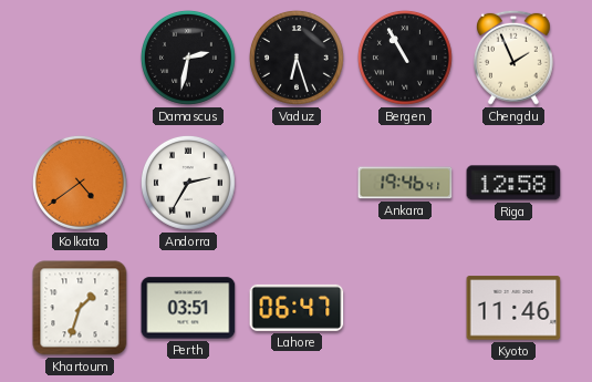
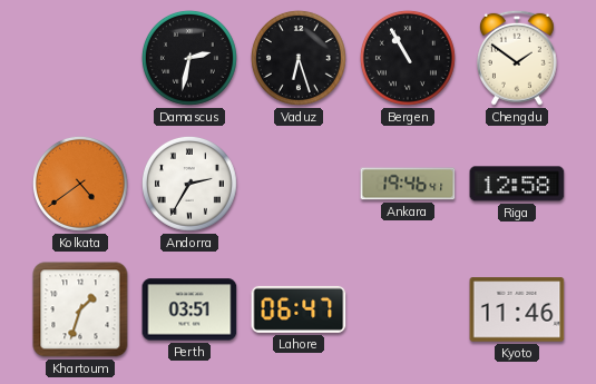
Chengdu: 1:56 -> 1:51
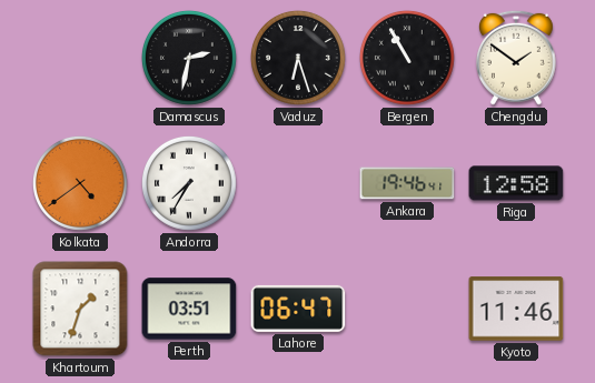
Andorra: 2:35 -> 7:35
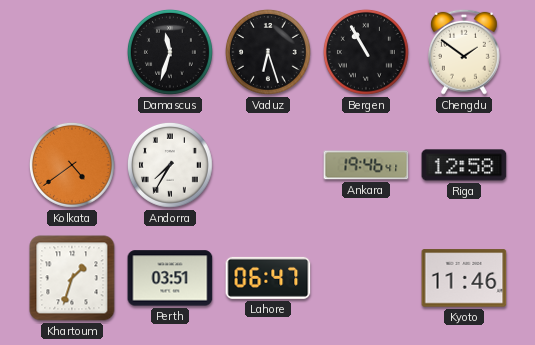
Damascus: 2:32 -> 11:33
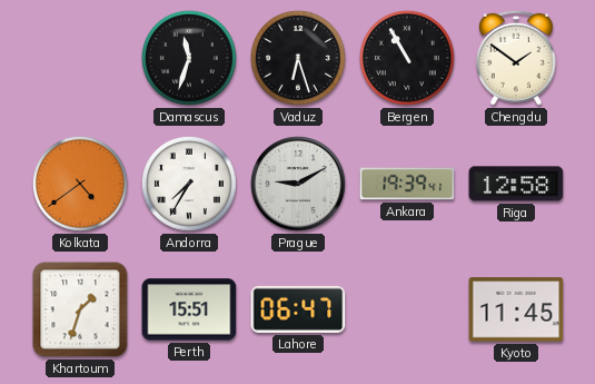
Prague: none -> 9:10
Ankara: 19:46 -> 19:39
Perth: 03:51 -> 15:51
Kyoto: 11:46 -> 11:45
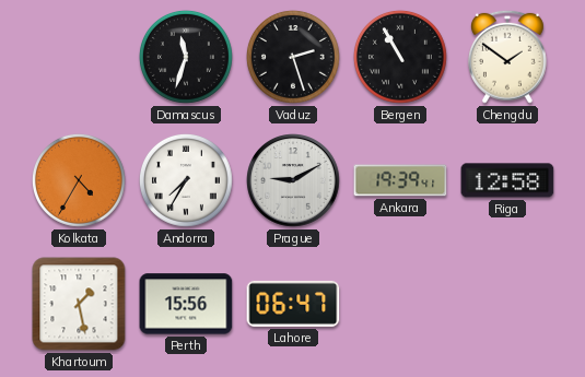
Vaduz: 6:27 -> 2:27
Kolkata: 4:39 -> 4:35
Khartoum: 1:33 -> 1:28
Perth: 15:51 -> 15:56
Kyoto: 11:45 -> none
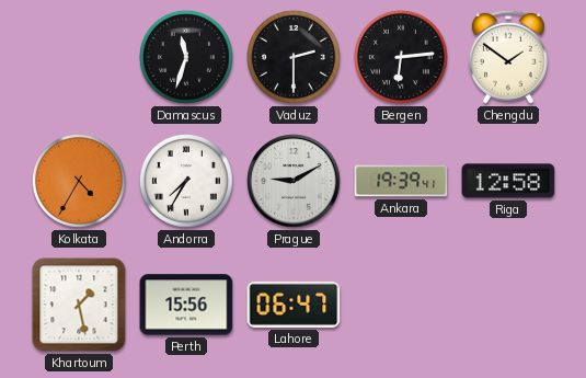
Vaduz: 2:27 -> 2:30
Bergen: 10:55 -> 6:14
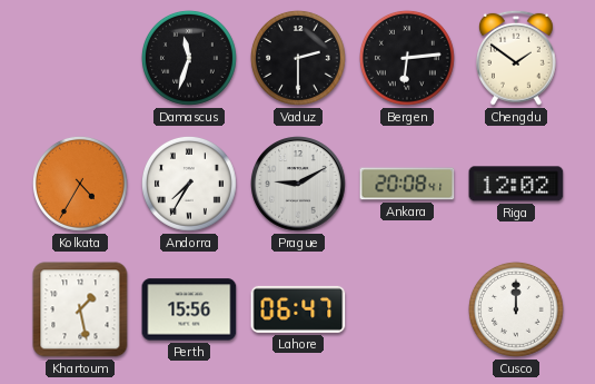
Ankara: 19:39 -> 20:08
Riga: 12:58 -> 12:02
Cusco: none -> 12:00
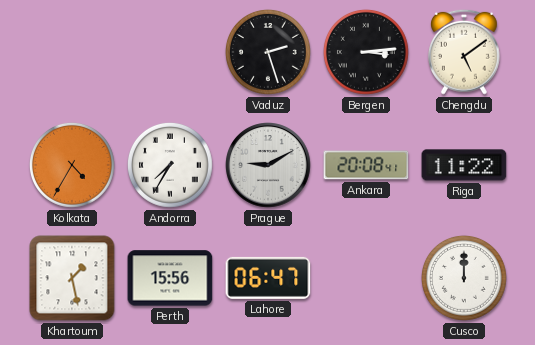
Damascus: 11:33 -> none
Vaduz: 2:30 -> 2:27
Bergen: 6:14 -> 3:14
Chengdu: 1:51 -> 5:09
Riga: 12:02 -> 11:22
